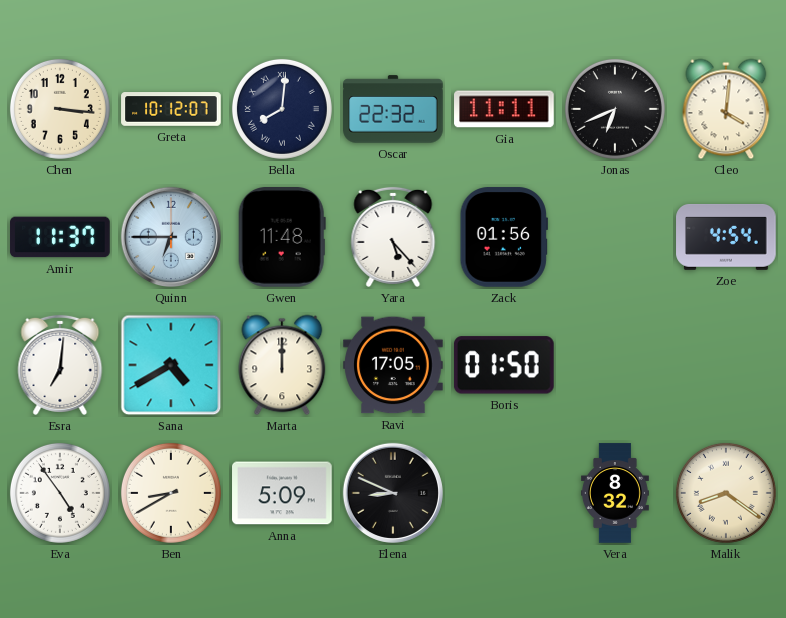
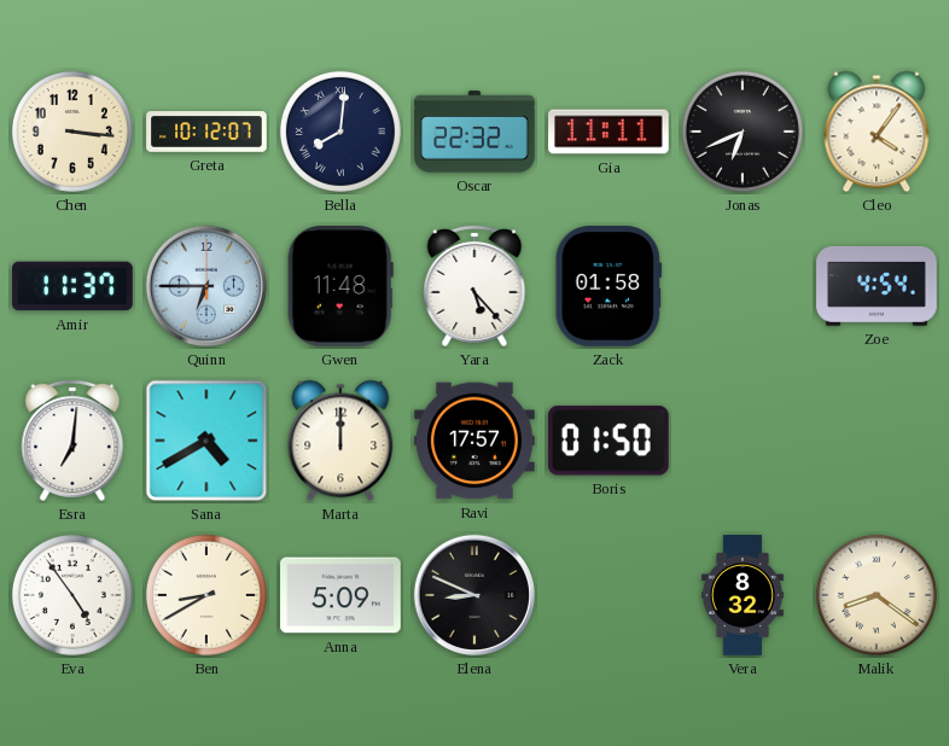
Cleo: 4:01 -> 4:06
Zack: 01:56 -> 01:58
Ravi: 17:05 -> 17:57
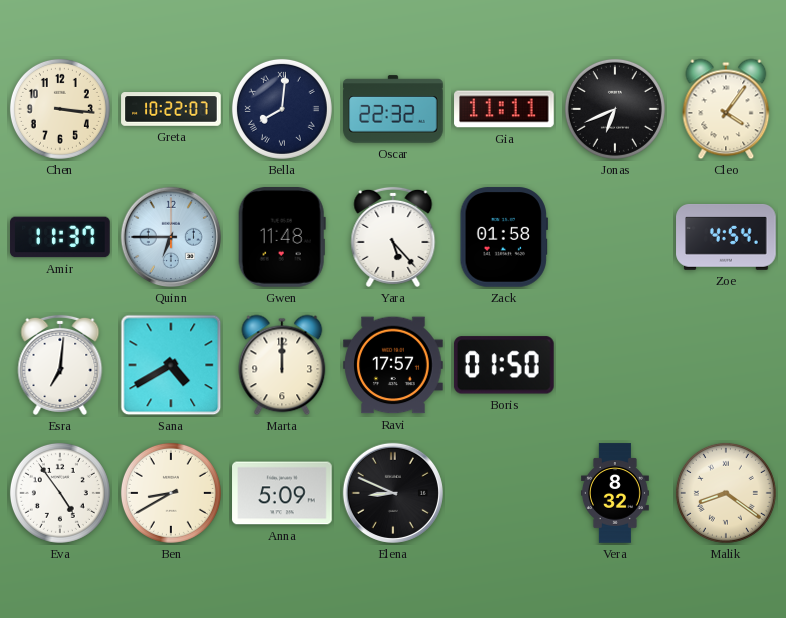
Greta: 10:12 -> 10:22
